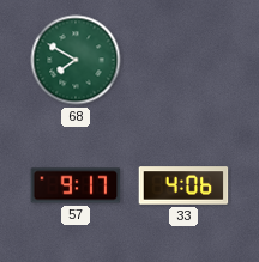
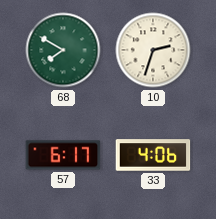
10: none -> 2:33
57: 9:17 -> 6:17
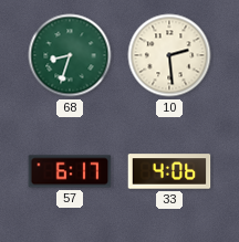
68: 7:50 -> 8:33
10: 2:33 -> 2:29
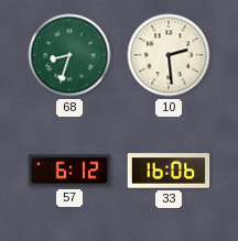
57: 6:17 -> 6:12
33: 4:06 -> 16:06
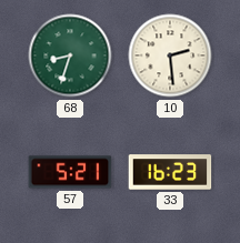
57: 6:12 -> 5:21
33: 16:06 -> 16:23
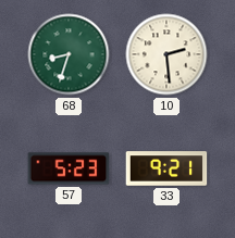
57: 5:21 -> 5:23
33: 16:23 -> 9:21
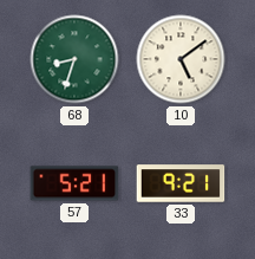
10: 2:29 -> 5:09
57: 5:23 -> 5:21
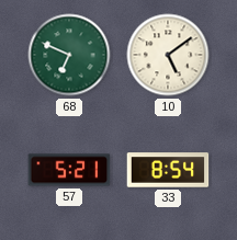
68: 8:33 -> 6:49
33: 9:21 -> 8:54
